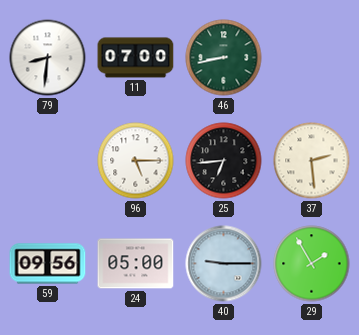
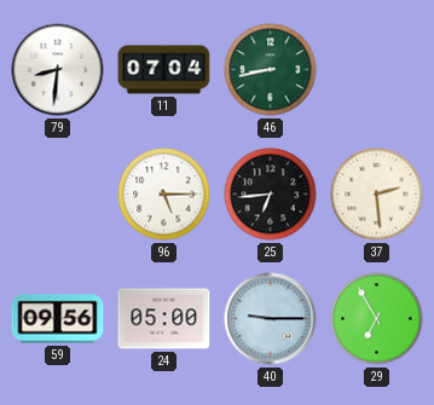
11: 07:00 -> 07:04
29: 1:55 -> 6:55
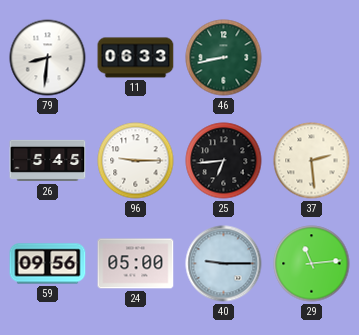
11: 07:04 -> 06:33
26: none -> 5:45
96: 5:15 -> 9:15
29: 6:55 -> 11:14
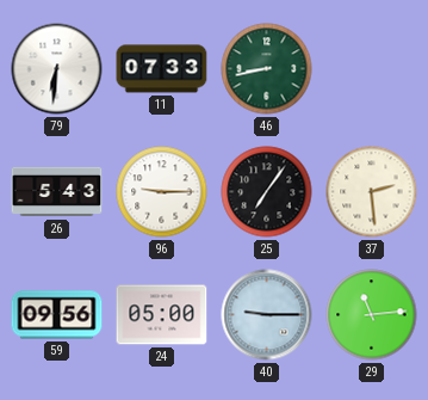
79: 8:31 -> 6:31
11: 06:33 -> 07:33
26: 5:45 -> 5:43
25: 6:44 -> 7:06
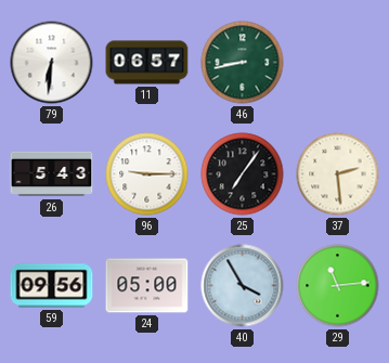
11: 07:33 -> 06:57
40: 9:15 -> 3:55
